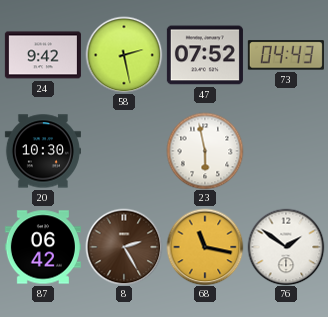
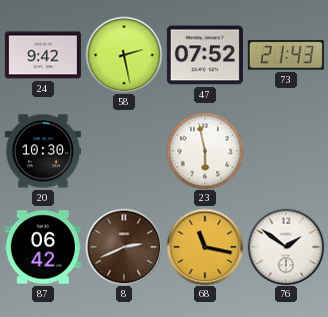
73: 04:43 -> 21:43
8: 2:25 -> 2:41
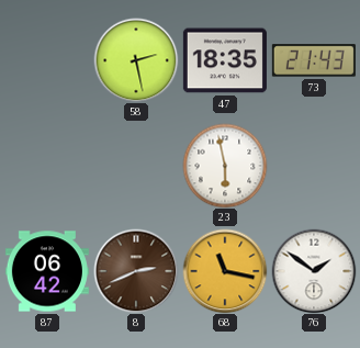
24: 9:42 -> none
47: 07:52 -> 18:35
20: 10:30 -> none
